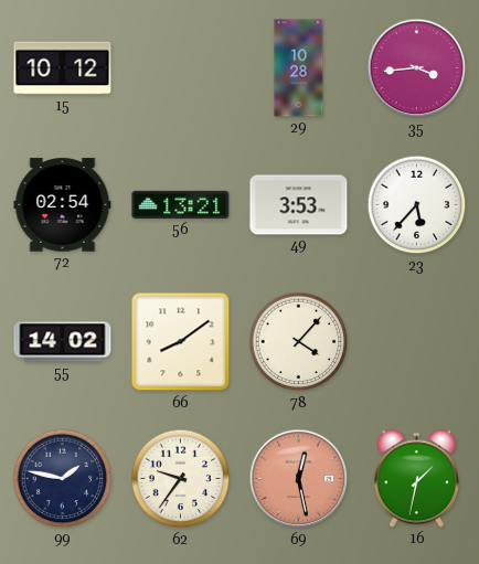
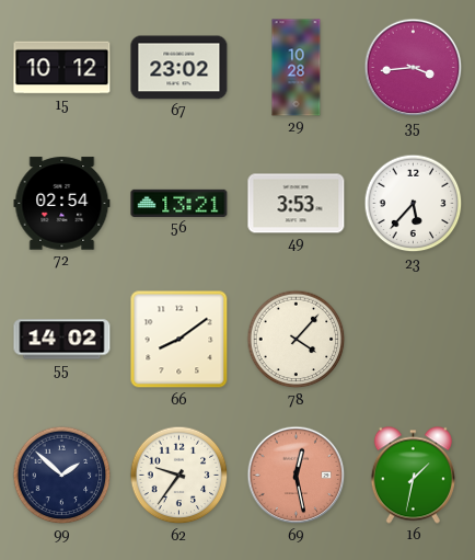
67: none -> 23:02
99: 1:47 -> 1:52
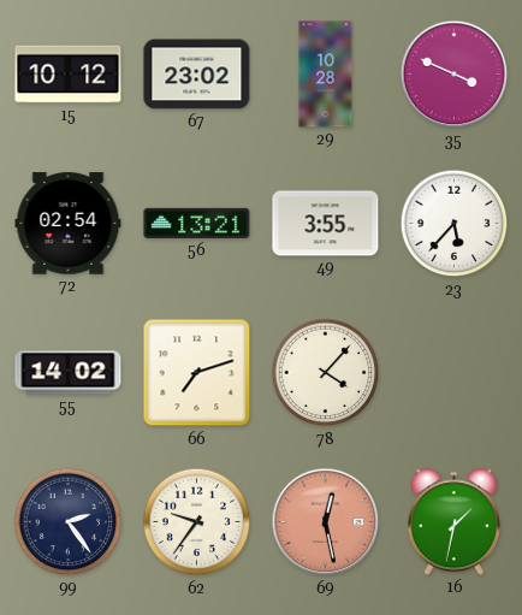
35: 3:44 -> 3:49
49: 3:53 -> 3:55
66: 8:09 -> 7:12
99: 1:52 -> 2:24
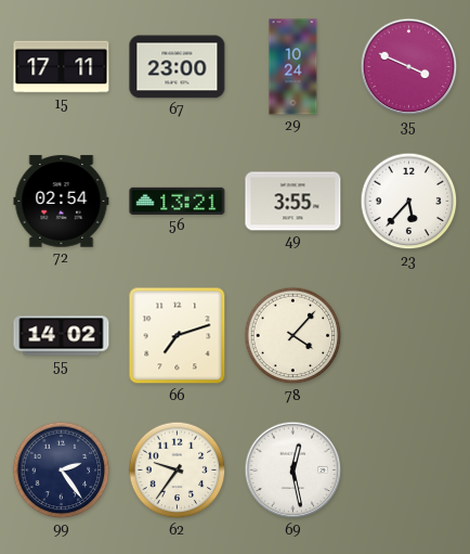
15: 10:12 -> 17:11
67: 23:02 -> 23:00
29: 10:28 -> 10:24
69 dial: salmon -> white
16: 1:32 -> none
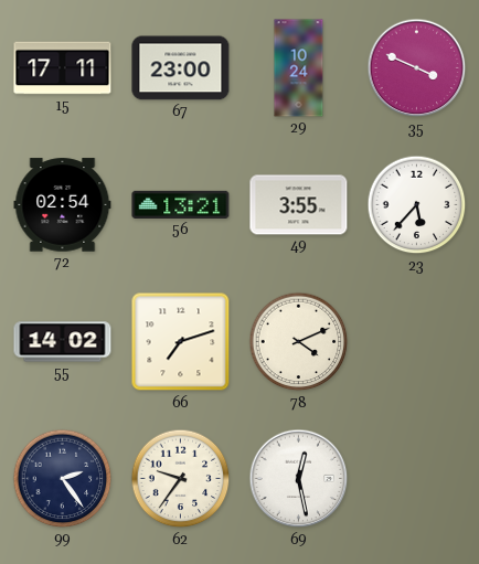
78: 4:07 -> 4:11
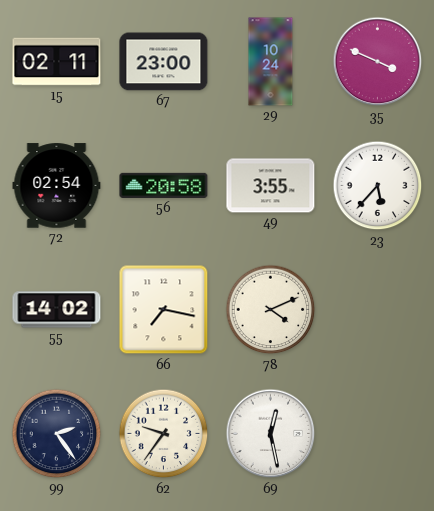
15: 17:11 -> 02:11
56: 13:21 -> 20:58
66: 7:12 -> 7:17
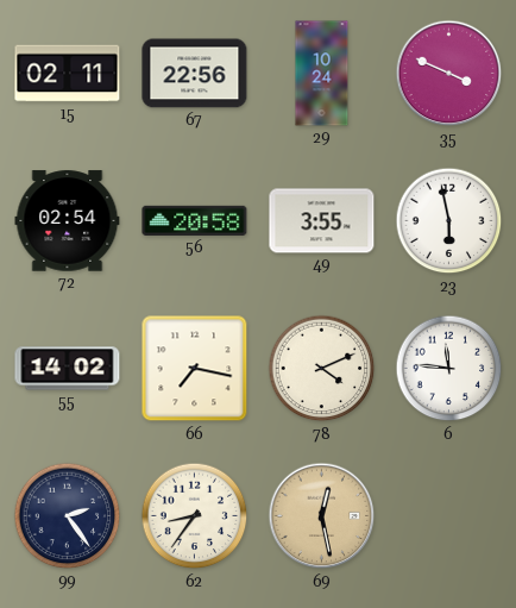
67: 23:00 -> 22:56
23: 5:37 -> 5:58
6: none -> 11:46
62: 9:36 -> 8:36
69 dial: white -> champagne
